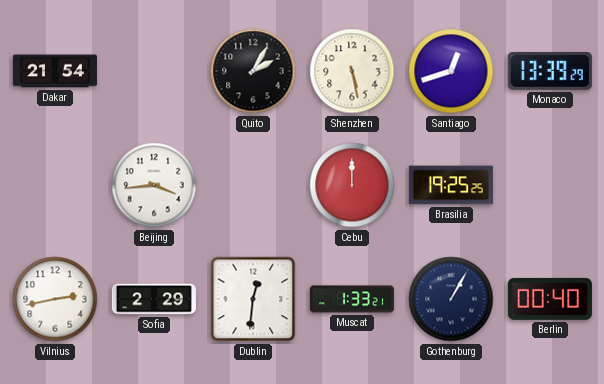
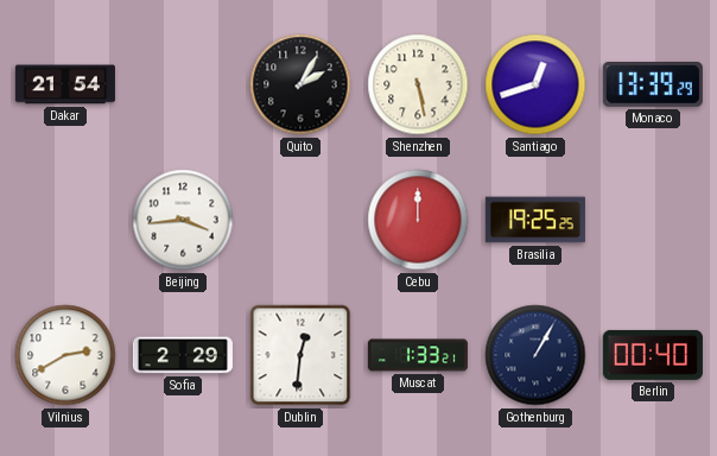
Vilnius: 2:43 -> 2:40
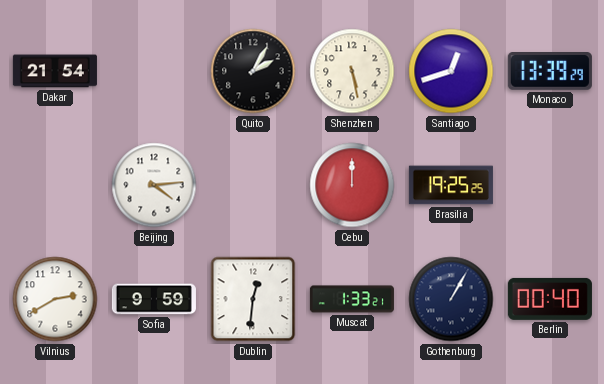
Beijing: 3:44 -> 4:14
Sofia: 2:29 -> 9:59
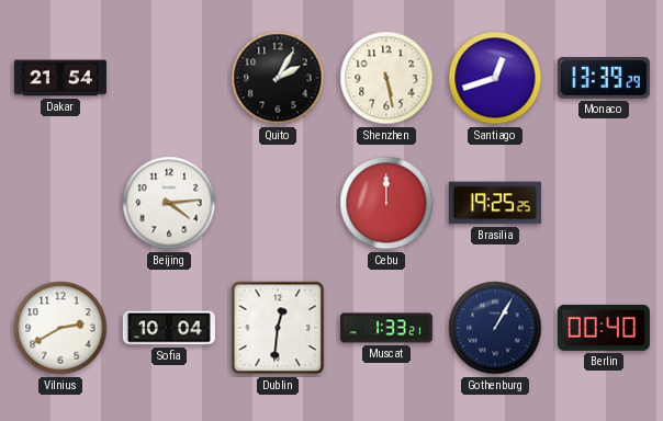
Sofia: 9:59 -> 10:04
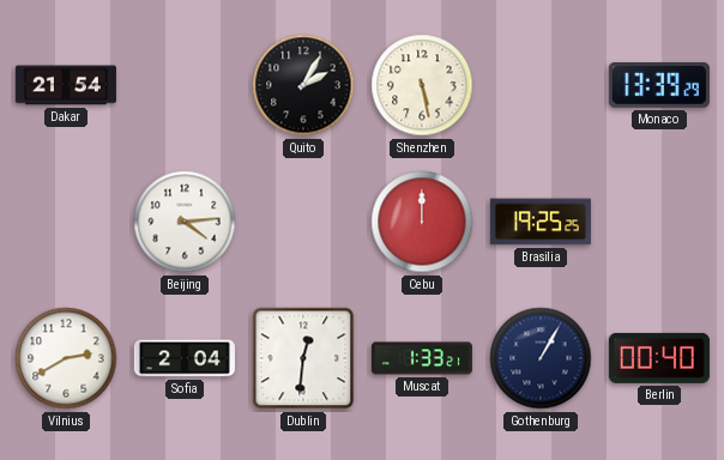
Santiago: 12:42 -> none
Sofia: 10:04 -> 2:04
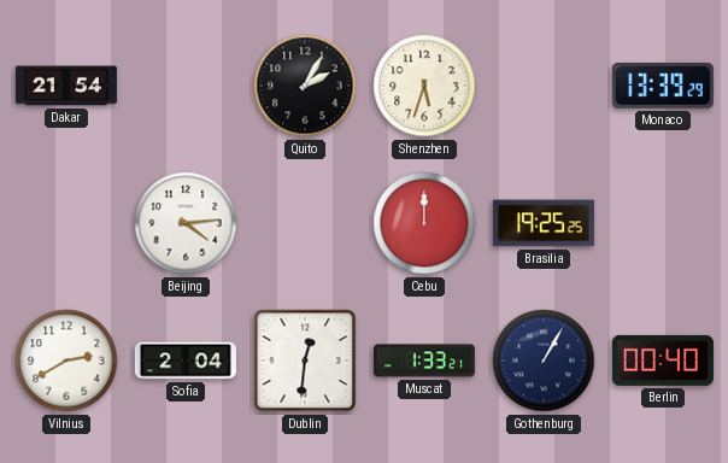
Shenzhen: 5:28 -> 5:33
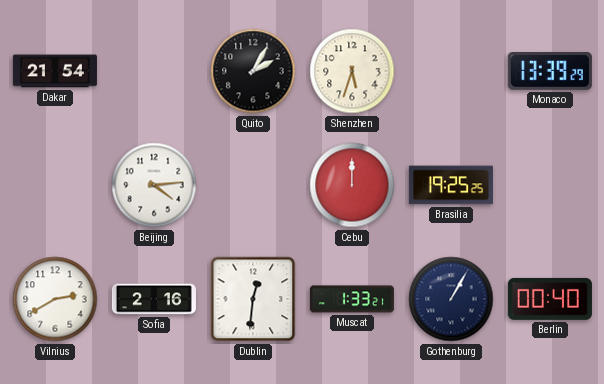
Sofia: 2:04 -> 2:16
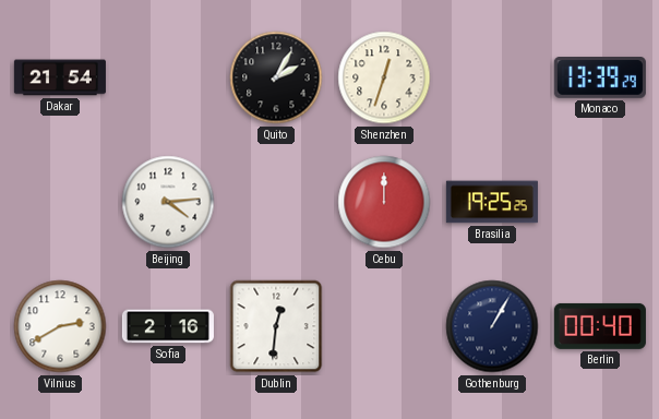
Shenzhen: 5:33 -> 12:33
Muscat: 1:33 -> none
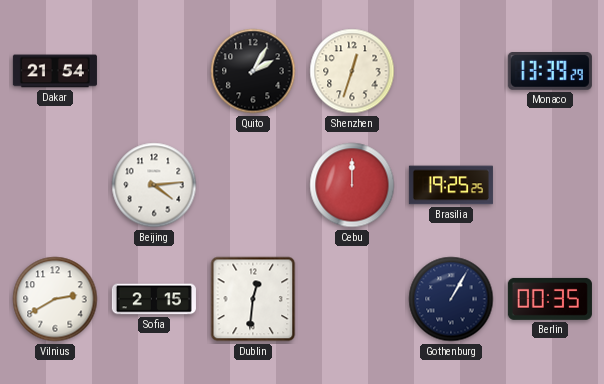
Sofia: 2:16 -> 2:15
Berlin: 00:40 -> 00:35
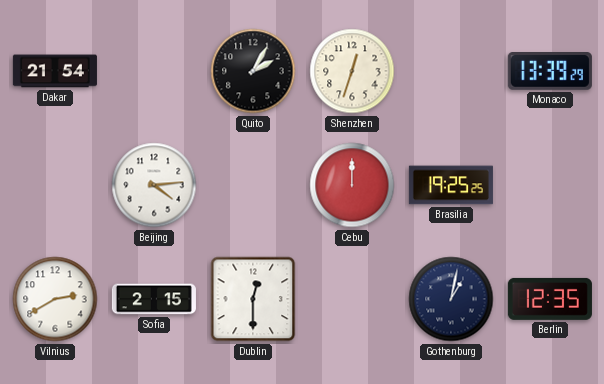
Dublin: 12:31 -> 12:30
Gothenburg: 1:05 -> 1:02
Berlin: 00:35 -> 12:35
